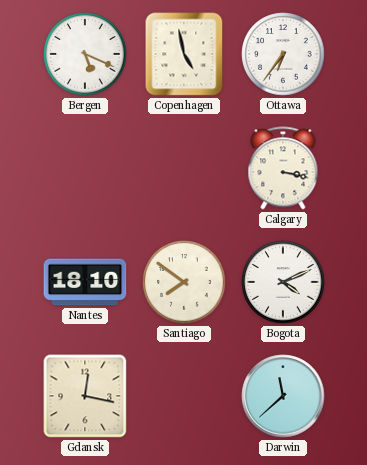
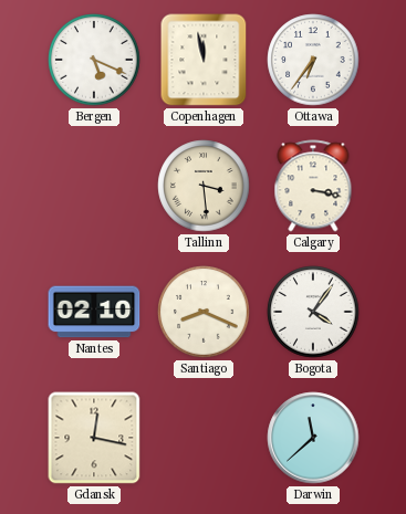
Copenhagen: 4:58 -> 11:58
Tallinn: none -> 3:29
Nantes: 18:10 -> 02:10
Santiago: 7:51 -> 8:19
Bogota: 4:11 -> 4:06
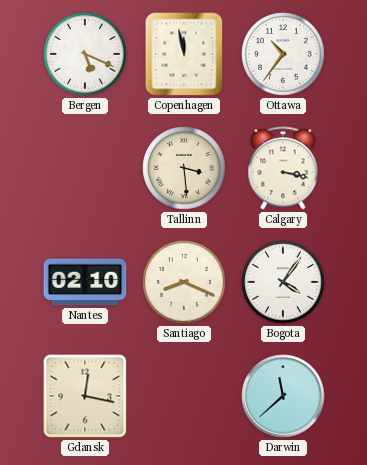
Ottawa: 6:36 -> 10:36
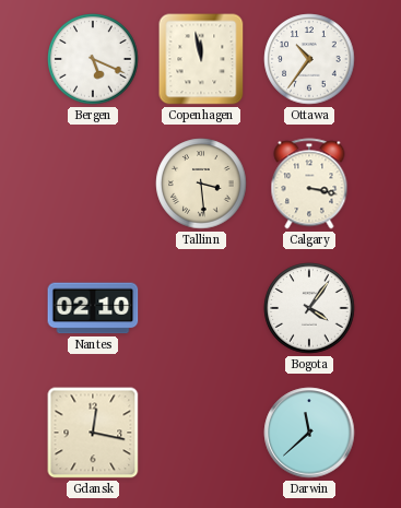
Santiago: 8:19 -> none
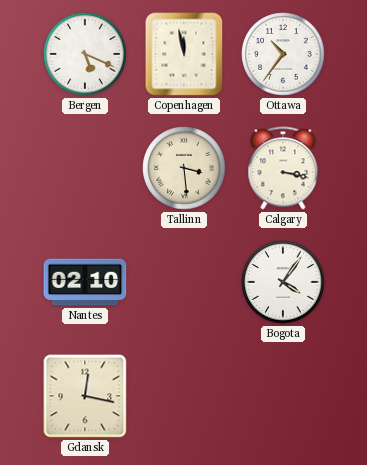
Darwin: 11:38 -> none
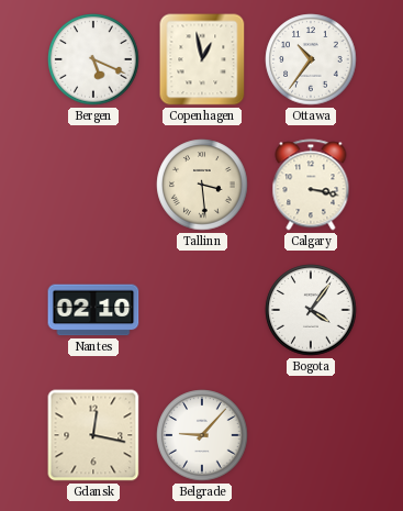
Copenhagen: 11:58 -> 12:58
Belgrade: none -> 9:07
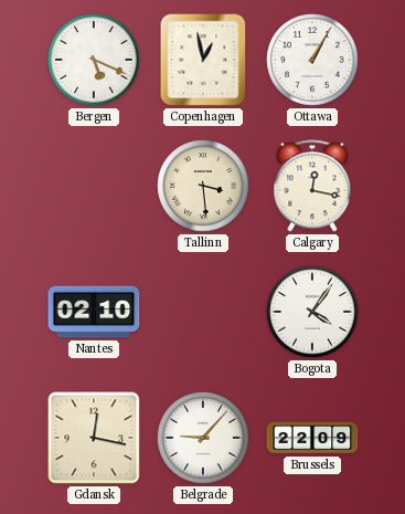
Ottawa: 10:36 -> 1:05
Calgary: 3:17 -> 12:17
Brussels: none -> 22:09
